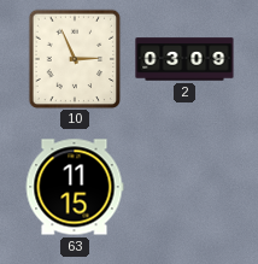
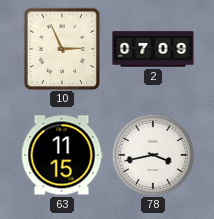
2: 03:09 -> 07:09
78: none -> 3:43
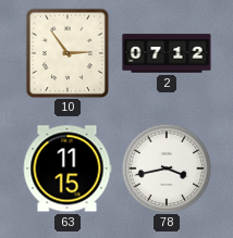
10: 2:56 -> 2:54
2: 07:09 -> 07:12
